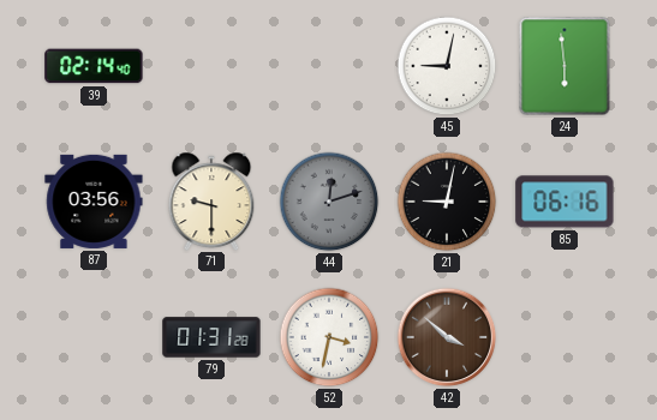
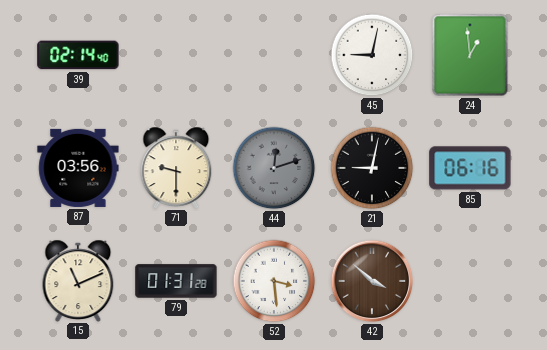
24: 5:59 -> 12:59
15: none -> 11:11
52: 3:32 -> 3:29
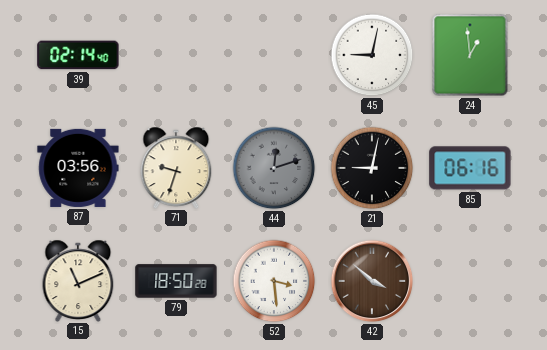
71: 9:30 -> 9:33
79: 01:31 -> 18:50
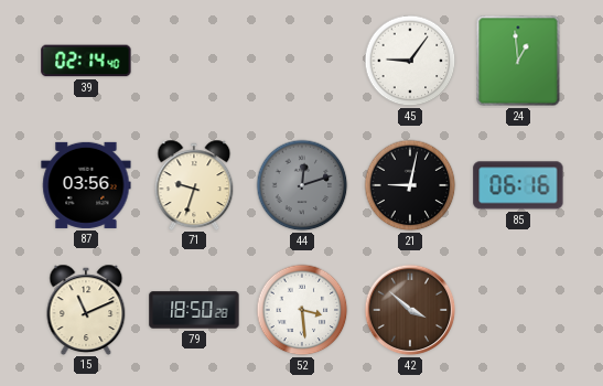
45: 9:02 -> 9:06
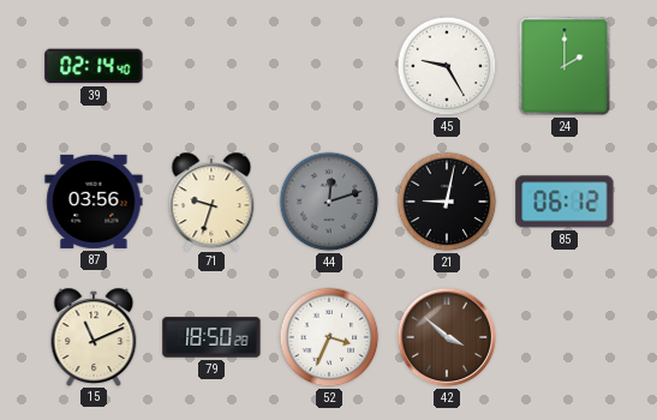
45: 9:06 -> 9:25
24: 12:59 -> 2:00
85: 06:16 -> 06:12
52: 3:29 -> 3:34
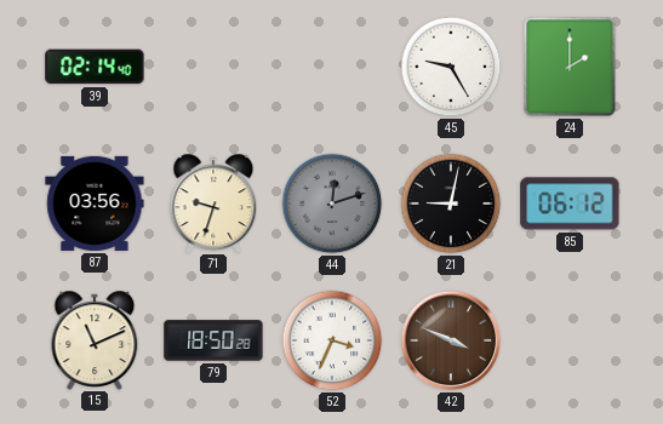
42: 3:52 -> 3:49
